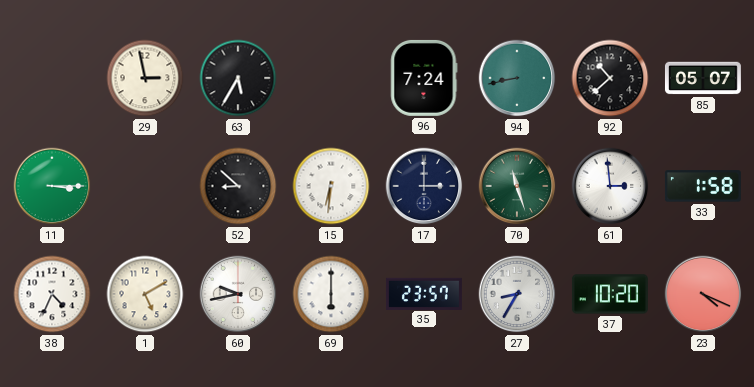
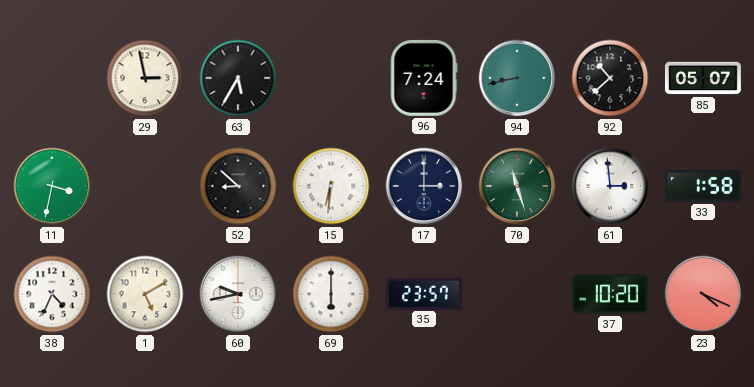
11: 3:15 -> 3:32
27: 8:35 -> none
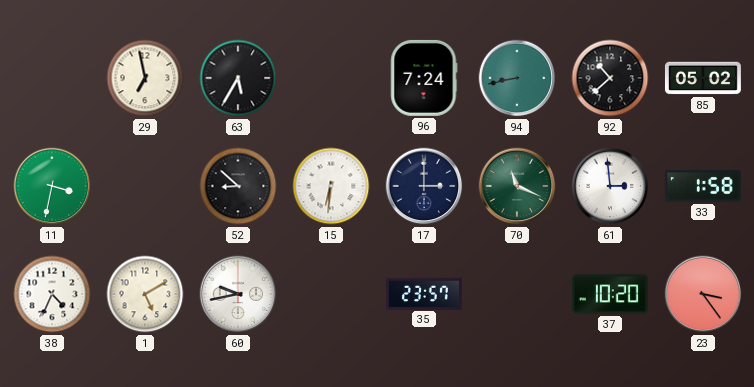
29: 2:58 -> 6:58
85: 05:07 -> 05:02
70: 11:27 -> 11:19
69: 6:00 -> none
23: 4:19 -> 3:24
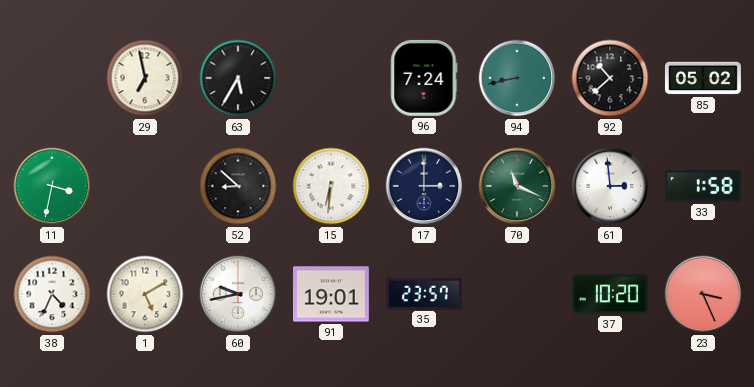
91: none -> 19:01
23: 3:24 -> 3:26
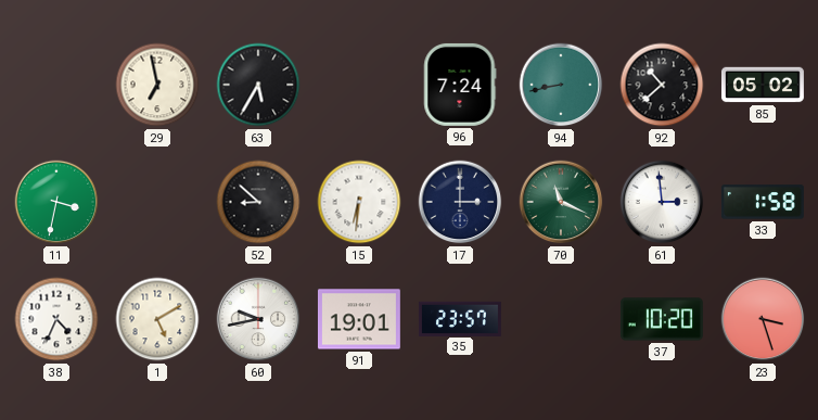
23: 3:26 -> 3:27
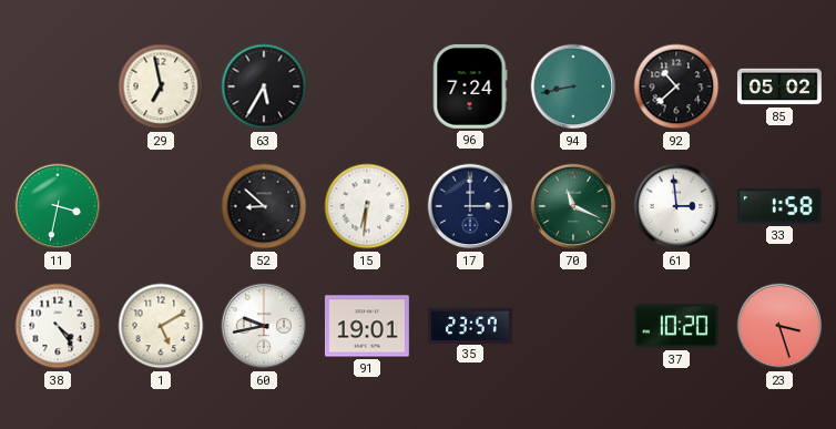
38: 4:34 -> 4:24
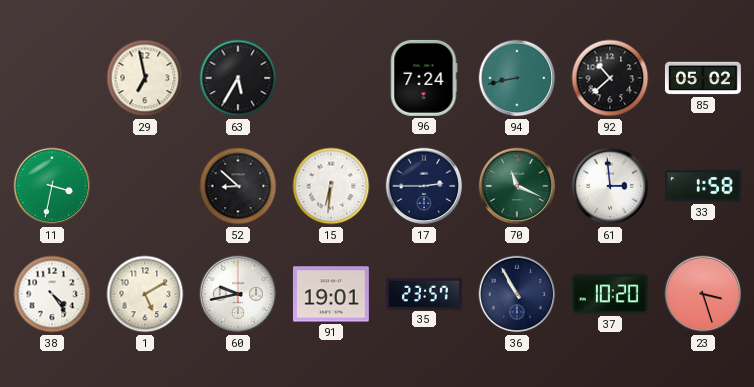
17: 3:00 -> 2:45
36: none -> 10:55
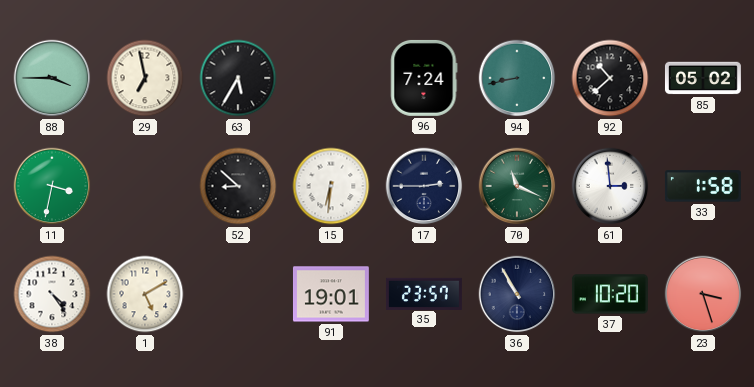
88: none -> 3:45
60: 9:43 -> none
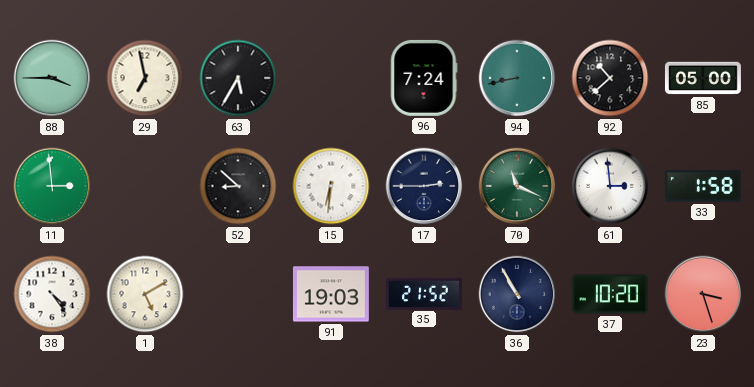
85: 05:02 -> 05:00
11: 3:32 -> 2:59
91: 19:01 -> 19:03
35: 23:57 -> 21:52
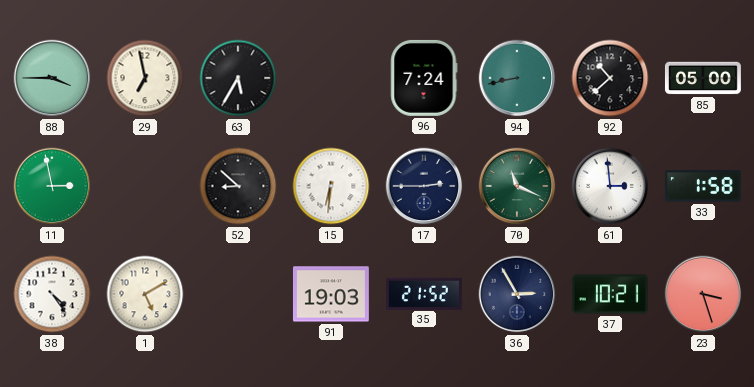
11: 2:59 -> 2:58
36: 10:55 -> 2:55
37: 10:20 -> 10:21
